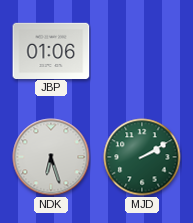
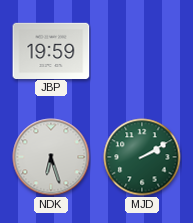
JBP: 01:06 -> 19:59
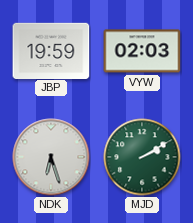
VYW: none -> 02:03
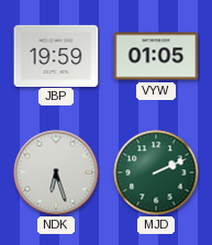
VYW: 02:03 -> 01:05
MJD: 2:10 -> 2:11
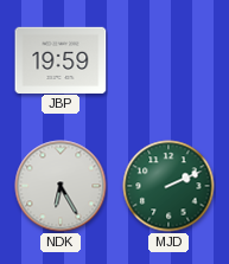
VYW: 01:05 -> none
NDK: 6:27 -> 6:25
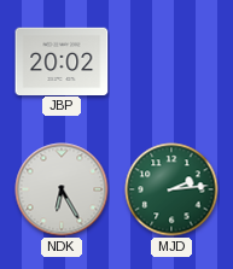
JBP: 19:59 -> 20:02
MJD: 2:11 -> 2:14
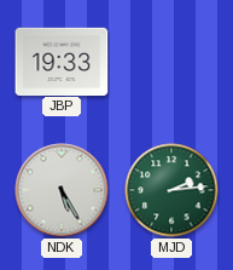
JBP: 20:02 -> 19:33
NDK: 6:25 -> 5:25
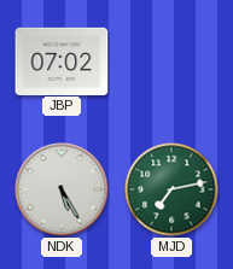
JBP: 19:33 -> 07:02
MJD: 2:14 -> 7:13
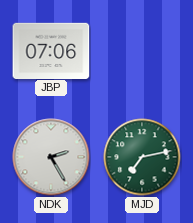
JBP: 07:02 -> 07:06
NDK: 5:25 -> 2:25
